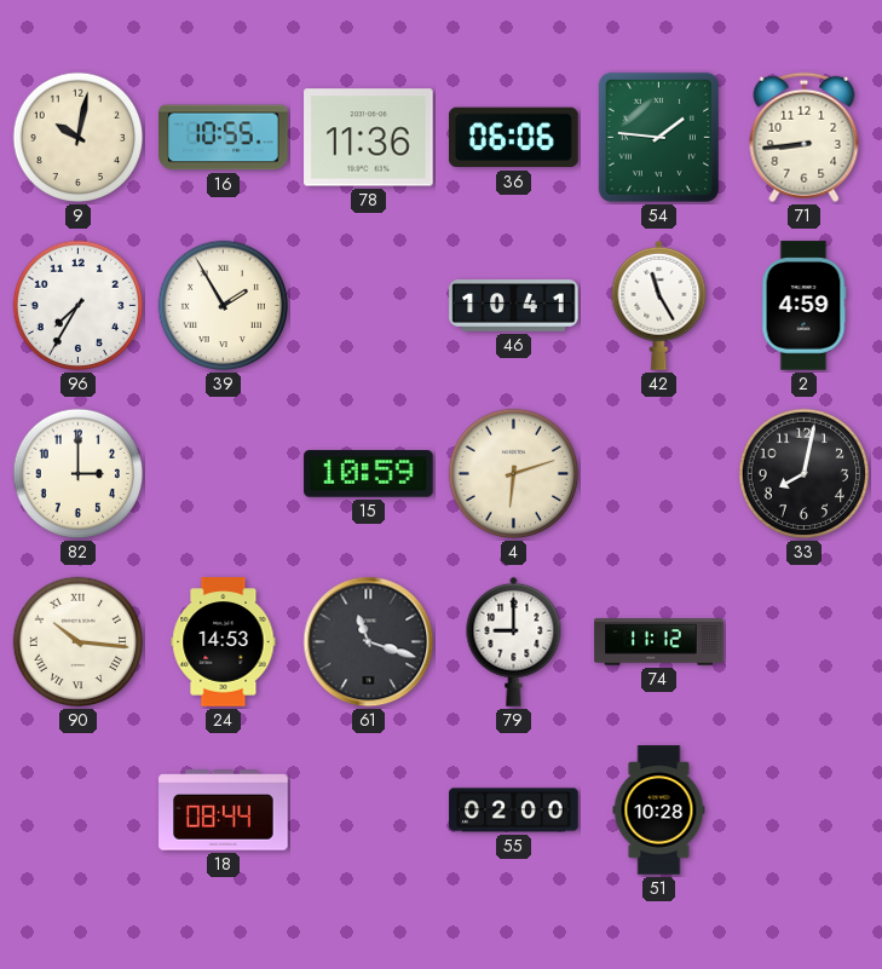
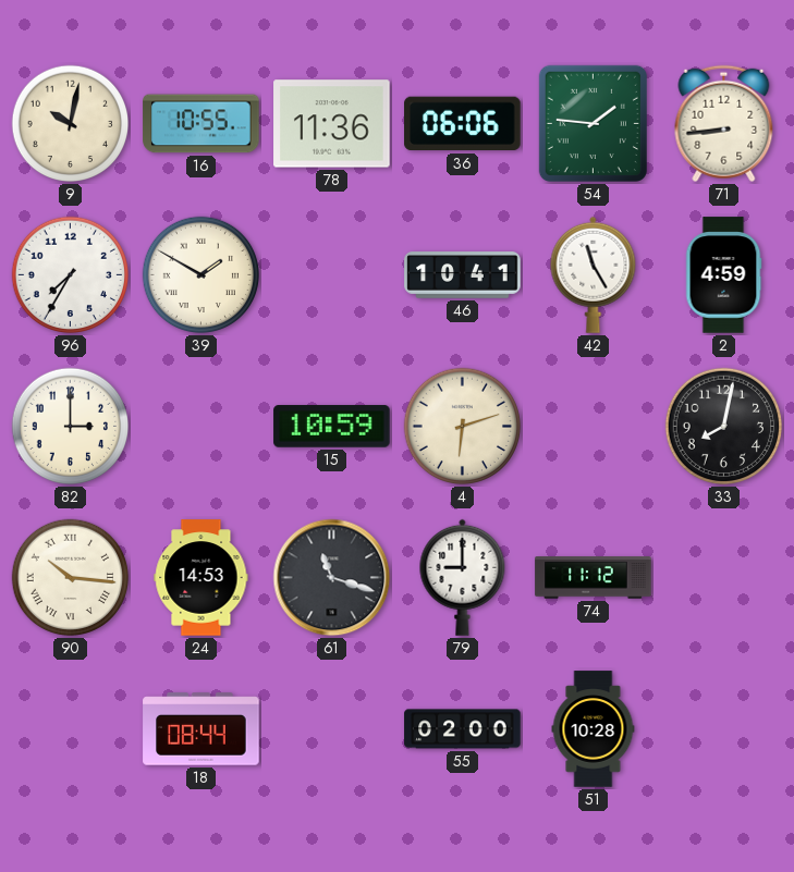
39: 1:55 -> 1:50
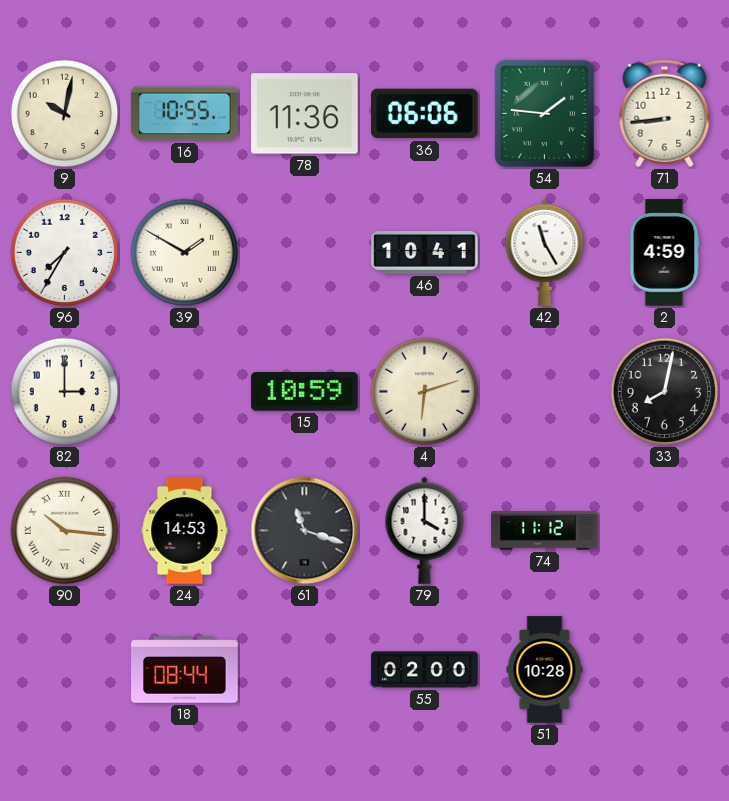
79: 9:00 -> 4:00
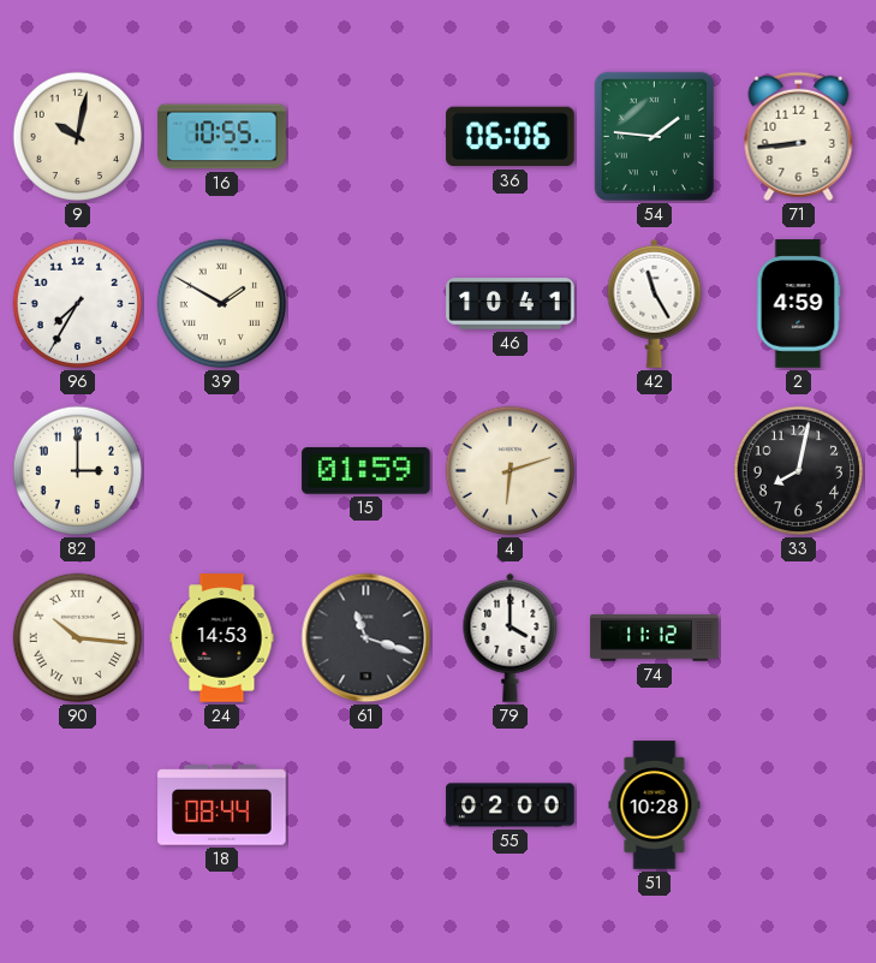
78: 11:36 -> none
15: 10:59 -> 01:59
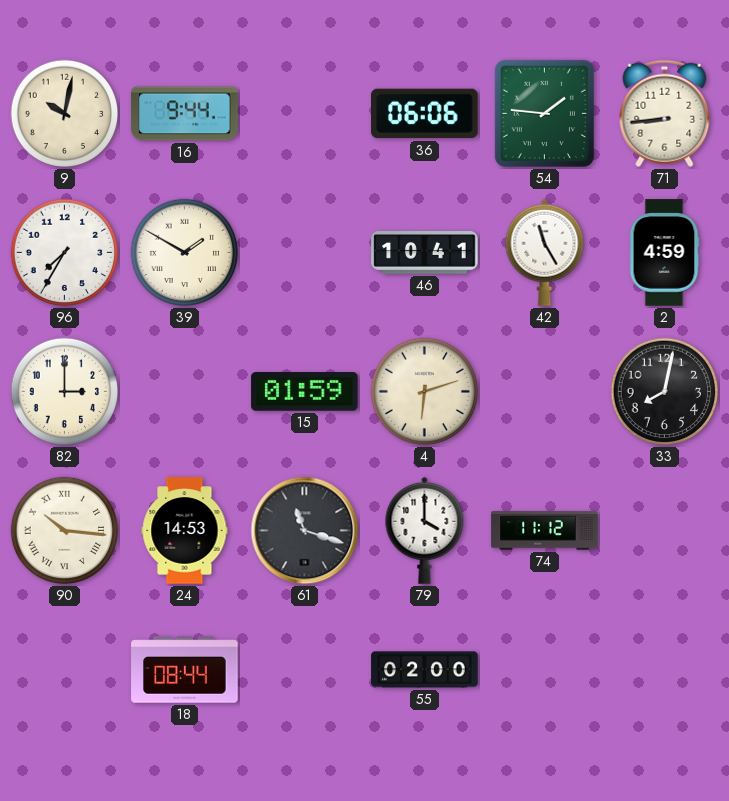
16: 10:55 -> 9:44
51: 10:28 -> none
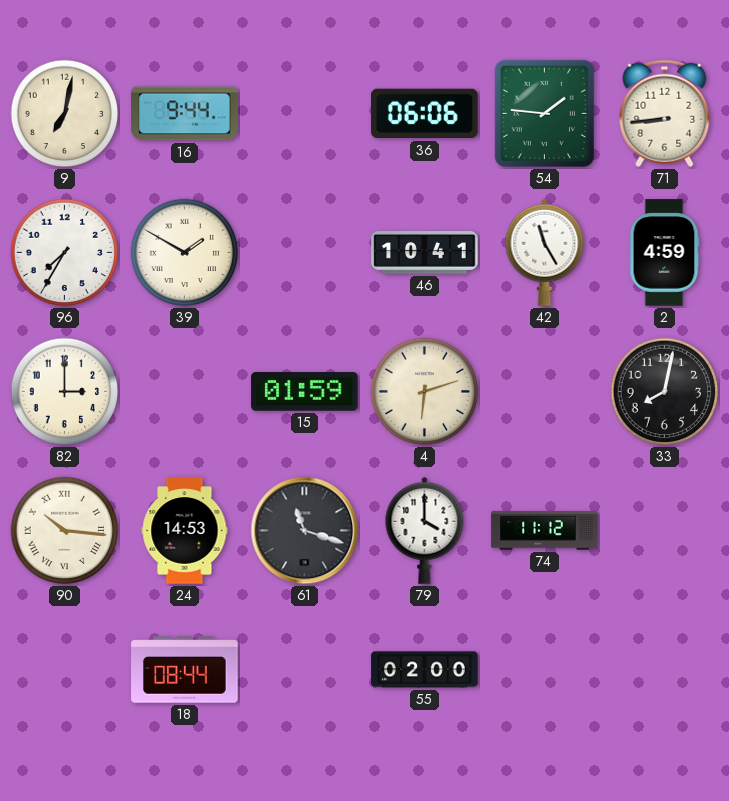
9: 10:02 -> 7:02
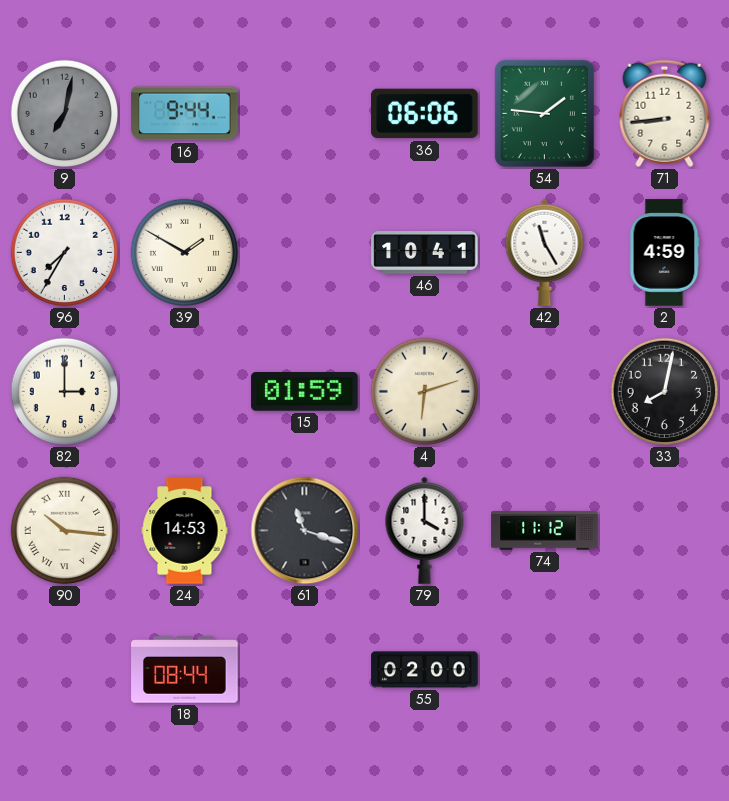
9 dial: cream -> grey
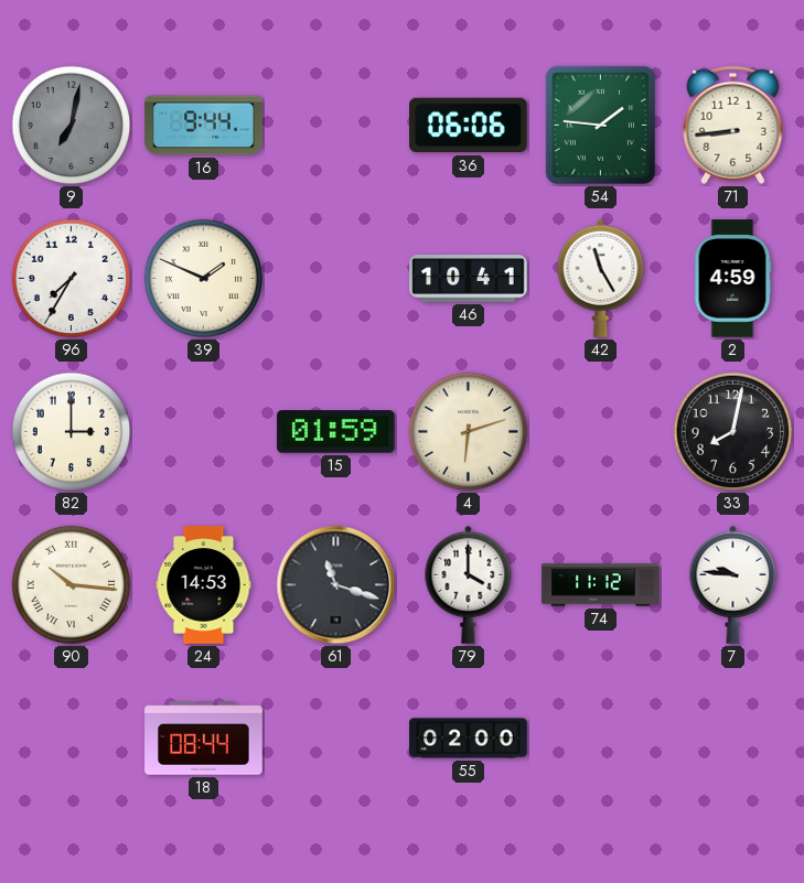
39: 1:50 -> 1:49
7: none -> 9:46
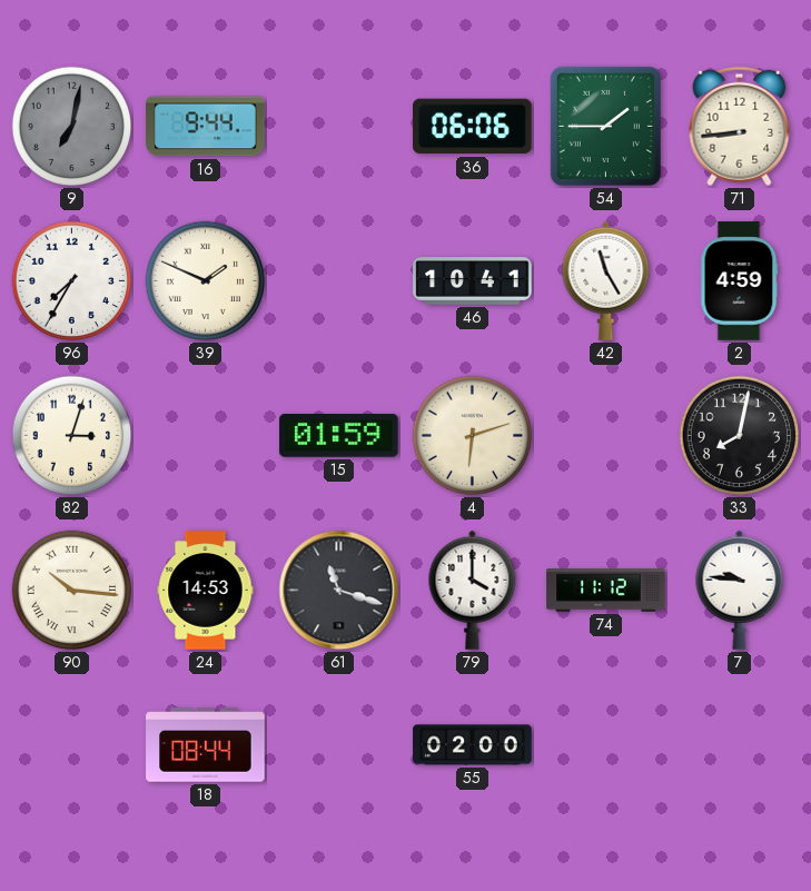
54: 1:46 -> 1:45
82: 3:00 -> 3:03
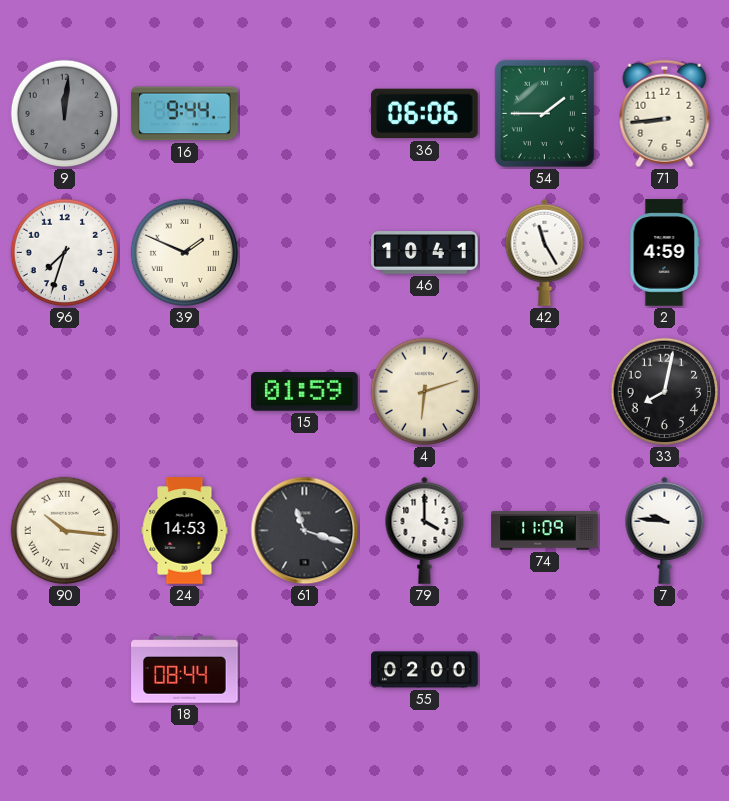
9: 7:02 -> 12:01
96: 7:35 -> 7:33
82: 3:03 -> none
74: 11:12 -> 11:09
